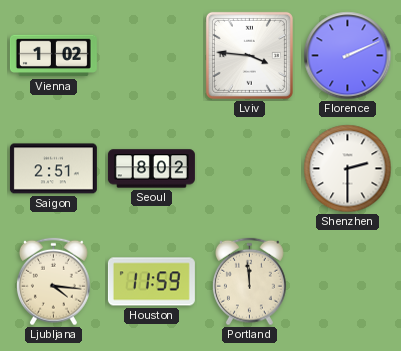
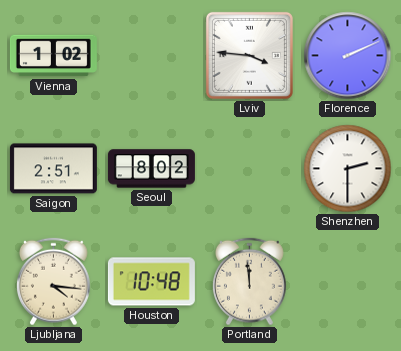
Houston: 11:59 -> 10:48
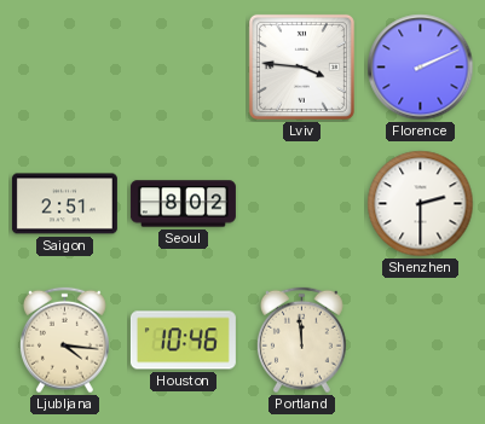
Vienna: 1:02 -> none
Houston: 10:48 -> 10:46
